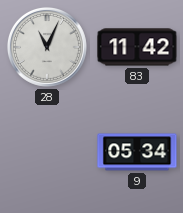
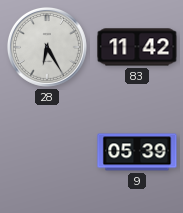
28: 11:04 -> 6:25
9: 05:34 -> 05:39
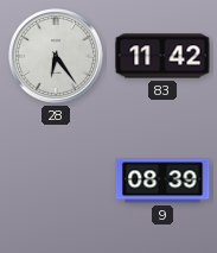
28: 6:25 -> 6:24
9: 05:39 -> 08:39
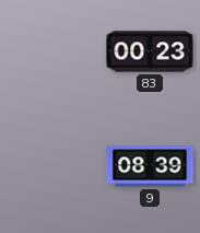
28: 6:24 -> none
83: 11:42 -> 00:23
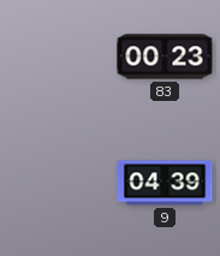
9: 08:39 -> 04:39
